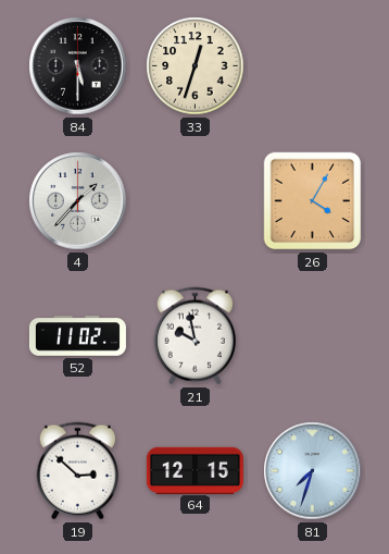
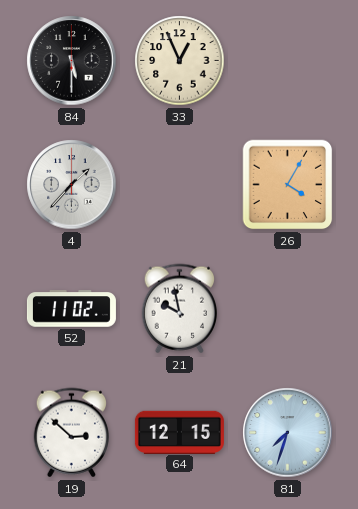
33: 12:33 -> 12:56
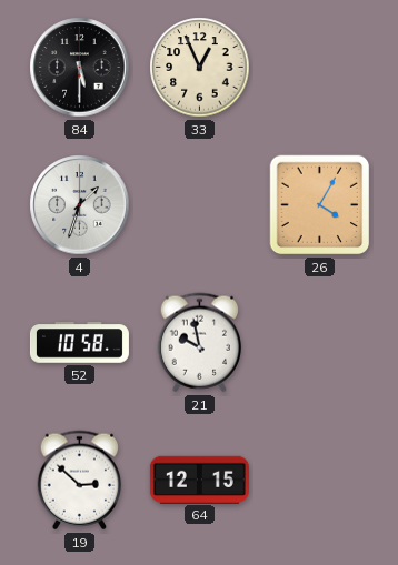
4: 1:37 -> 1:33
52: 11:02 -> 10:58
81: 7:33 -> none
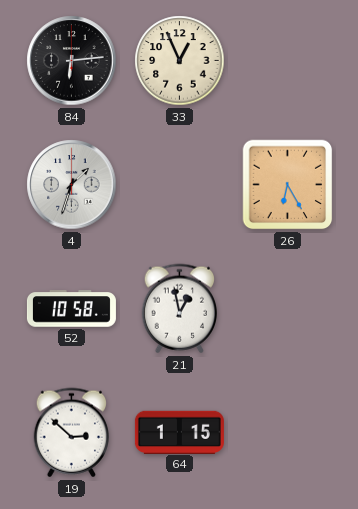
84: 5:30 -> 6:14
26: 4:05 -> 6:25
21: 9:58 -> 12:58
64: 12:15 -> 1:15
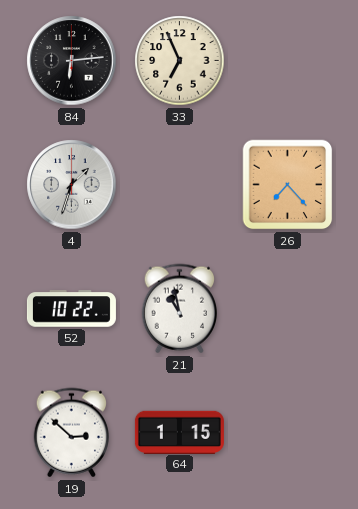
33: 12:56 -> 6:56
26: 6:25 -> 7:23
52: 10:58 -> 10:22
21: 12:58 -> 10:58
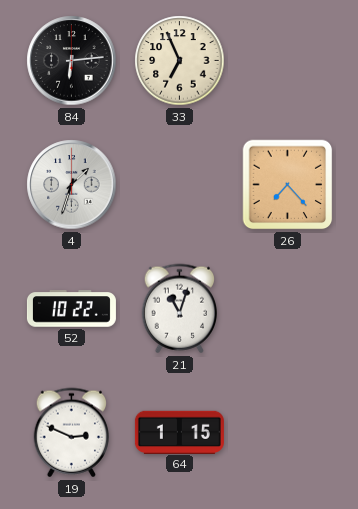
21: 10:58 -> 11:03
19: 2:52 -> 2:49
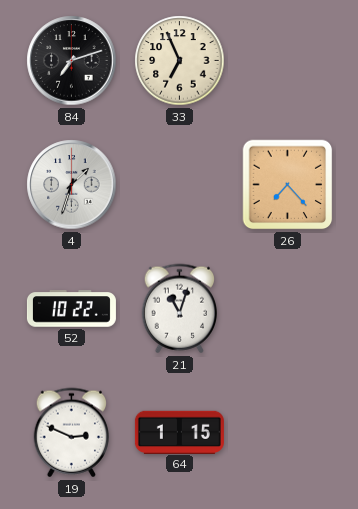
84: 6:14 -> 7:12
